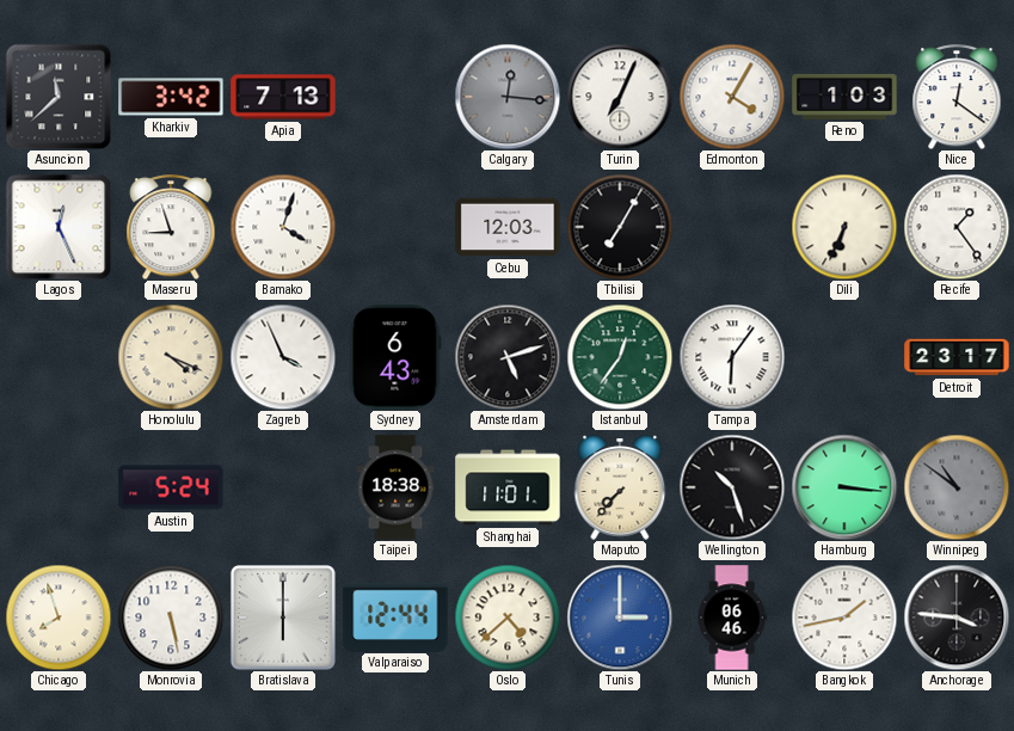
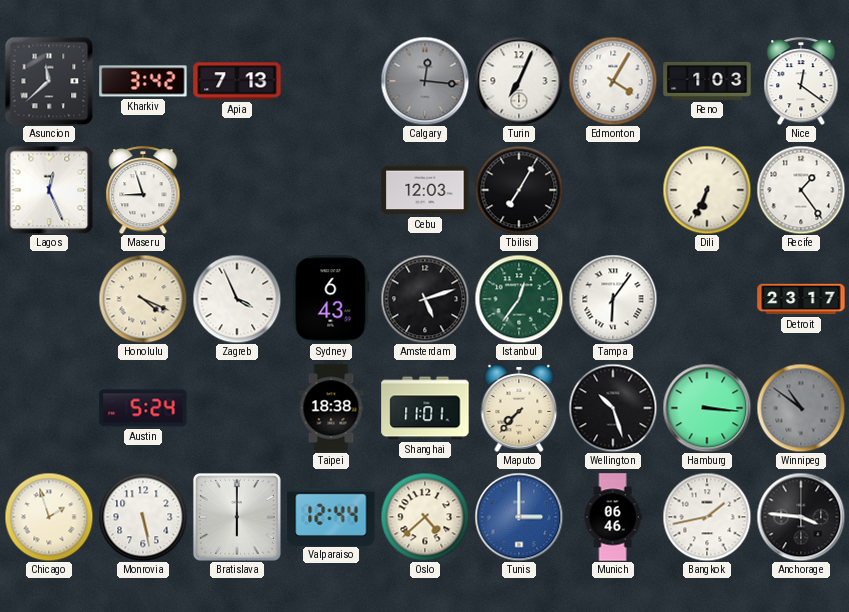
Bamako: 4:03 -> none
Chicago: 7:57 -> 1:57
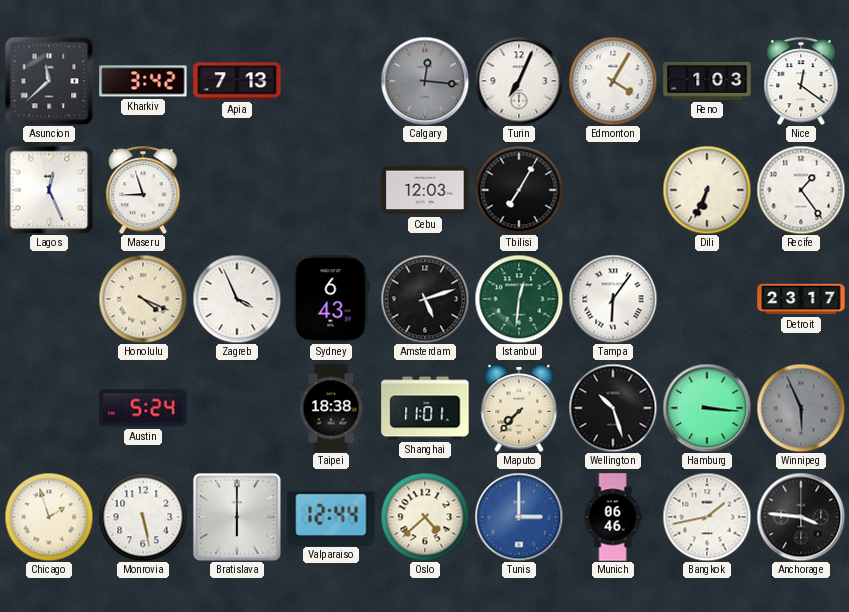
Istanbul: 12:36 -> 12:31
Winnipeg: 10:51 -> 5:56
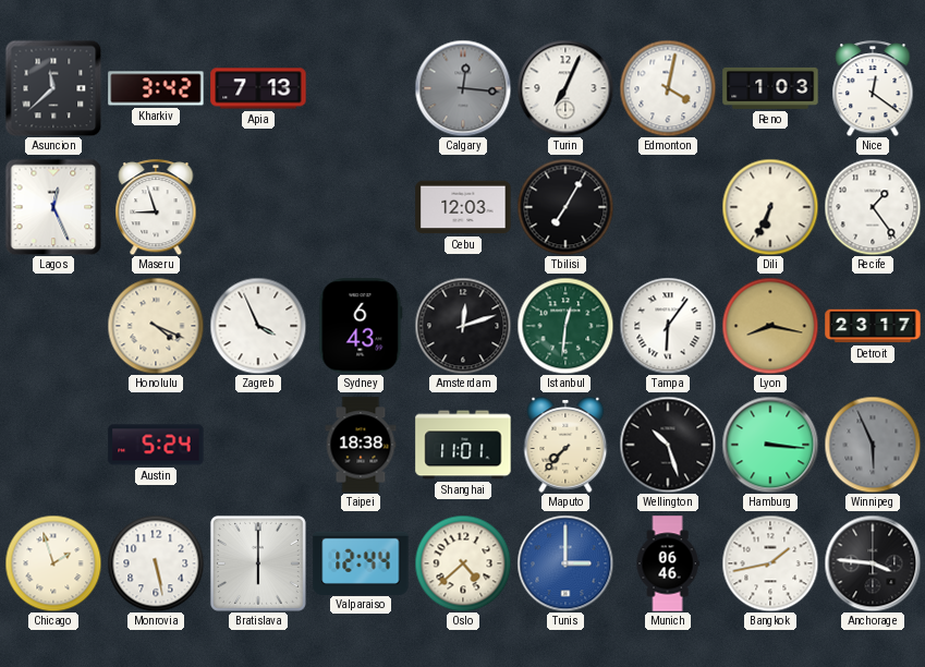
Edmonton: 4:05 -> 4:02
Amsterdam: 5:12 -> 12:12
Lyon: none -> 8:17
